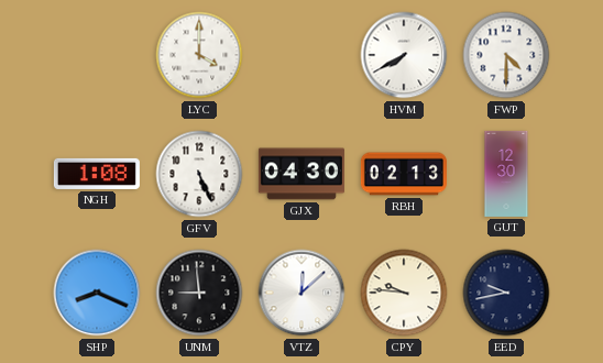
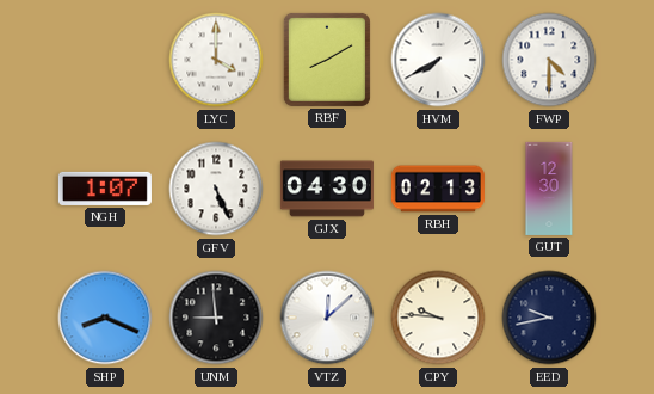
RBF: none -> 8:10
NGH: 1:08 -> 1:07
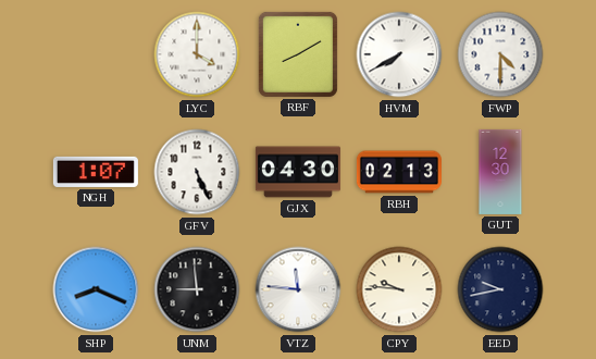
VTZ: 12:08 -> 11:46
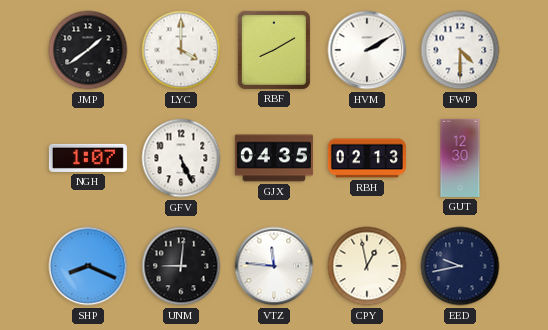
JMP: none -> 1:39
HVM: 7:40 -> 2:10
GJX: 04:30 -> 04:35
UNM: 8:59 -> 9:01
CPY: 9:46 -> 12:58
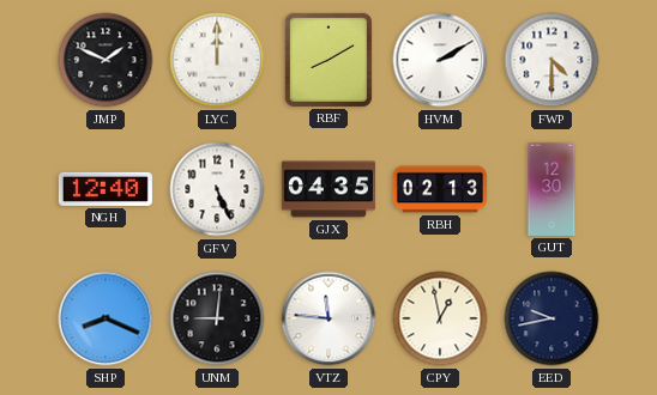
JMP: 1:39 -> 1:49
LYC: 4:00 -> 12:00
NGH: 1:07 -> 12:40
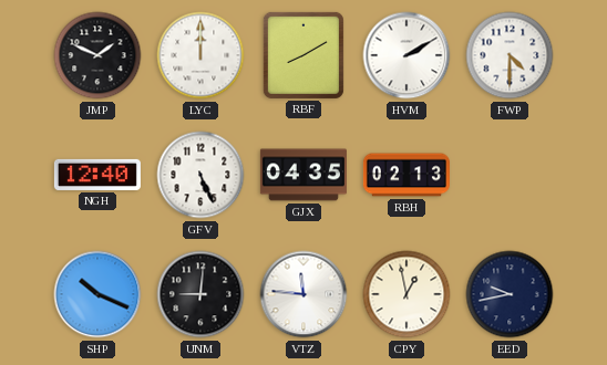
GUT: 12:30 -> none
SHP: 8:19 -> 10:19
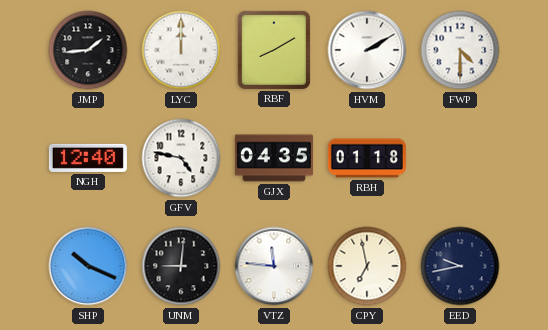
JMP: 1:49 -> 1:44
GFV: 5:26 -> 4:47
RBH: 02:13 -> 01:18
CPY: 12:58 -> 6:58
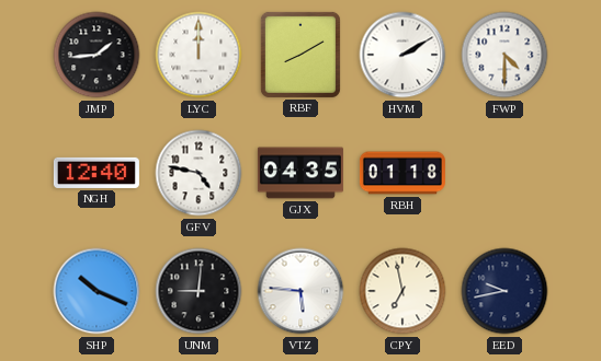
VTZ: 11:46 -> 5:46
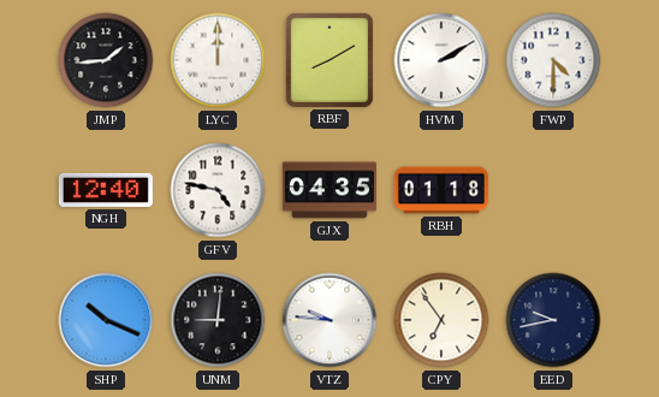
VTZ: 5:46 -> 9:46
CPY: 6:58 -> 6:54
